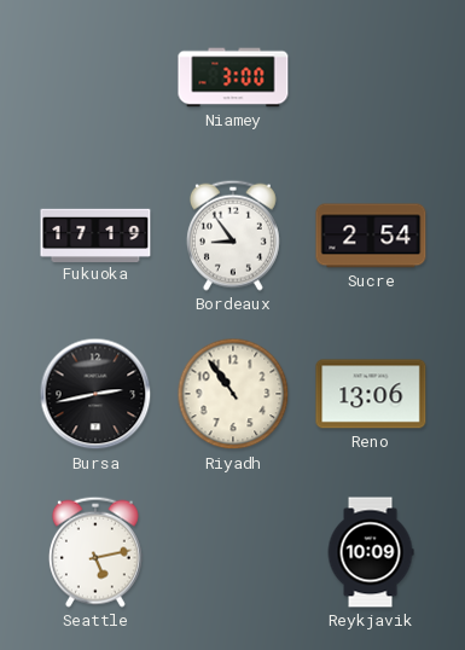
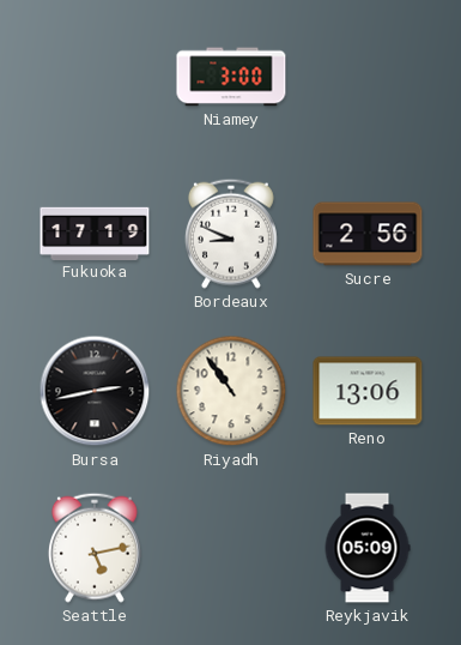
Bordeaux: 8:54 -> 8:49
Sucre: 2:54 -> 2:56
Reykjavik: 10:09 -> 05:09
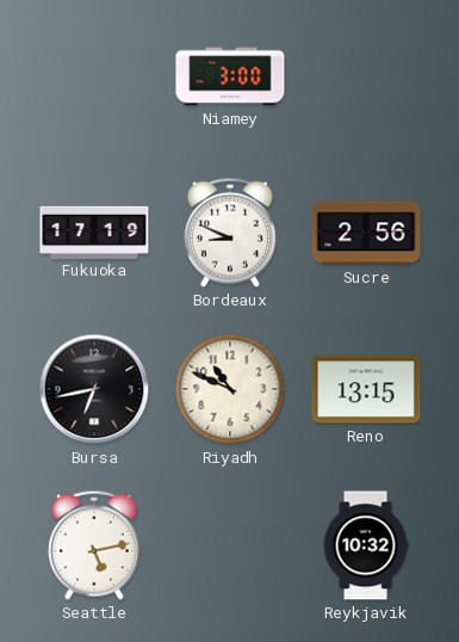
Bursa: 2:43 -> 6:43
Riyadh: 10:54 -> 10:49
Reno: 13:06 -> 13:15
Reykjavik: 05:09 -> 10:32
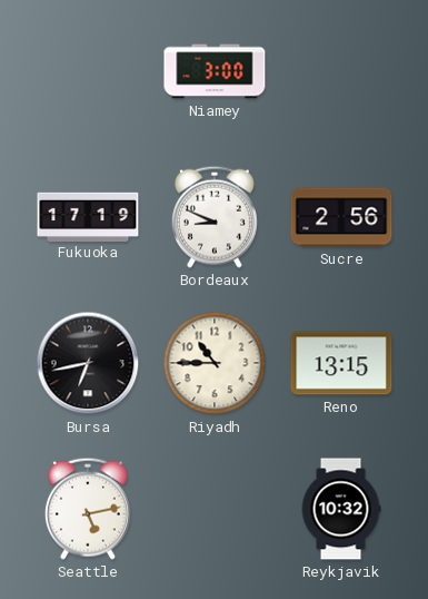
Riyadh: 10:49 -> 10:45
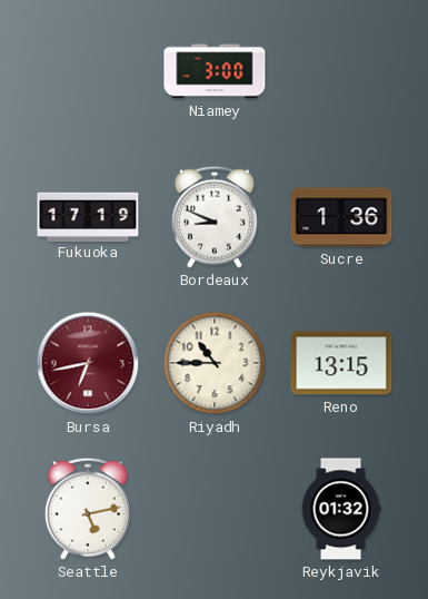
Sucre: 2:56 -> 1:36
Bursa dial: black -> burgundy
Reykjavik: 10:32 -> 01:32
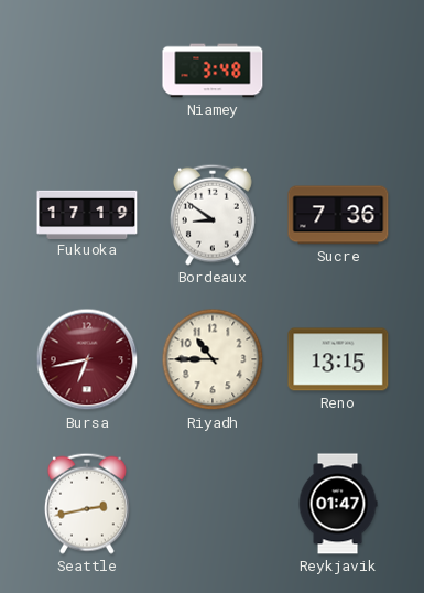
Niamey: 3:00 -> 3:48
Bordeaux: 8:49 -> 8:51
Sucre: 1:36 -> 7:36
Seattle: 5:13 -> 2:43
Reykjavik: 01:32 -> 01:47
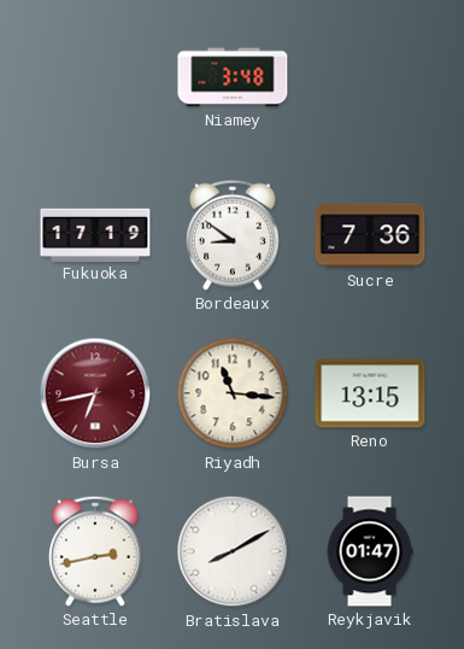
Riyadh: 10:45 -> 11:16
Bratislava: none -> 8:10
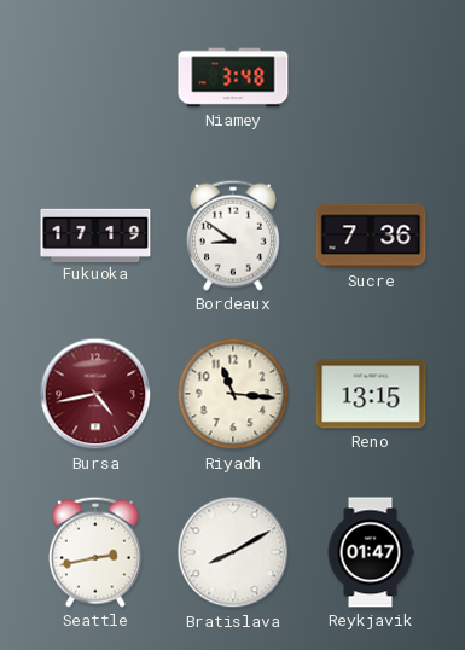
Bursa: 6:43 -> 4:43
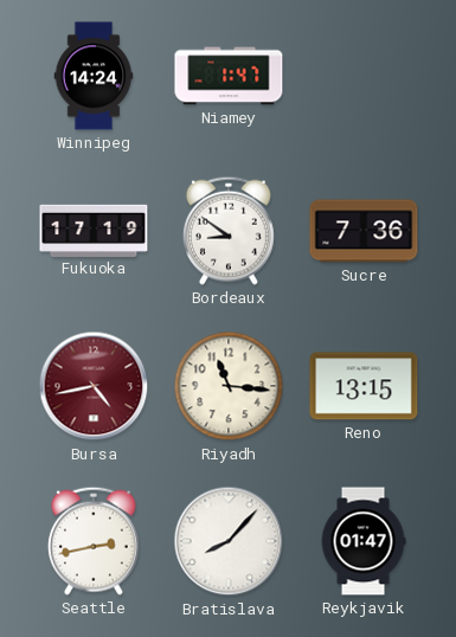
Winnipeg: none -> 14:24
Niamey: 3:48 -> 1:47
Bratislava: 8:10 -> 8:07
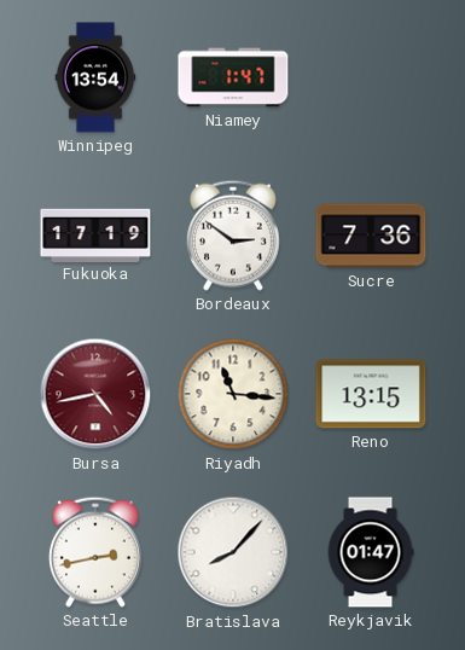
Winnipeg: 14:24 -> 13:54
Bordeaux: 8:51 -> 2:51
